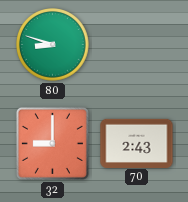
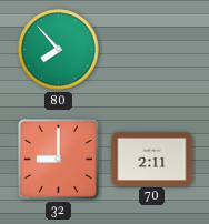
80: 8:48 -> 7:53
70: 2:43 -> 2:11
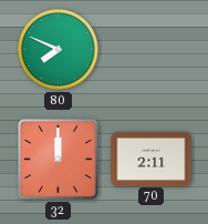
80: 7:53 -> 7:49
32: 9:00 -> 12:00
